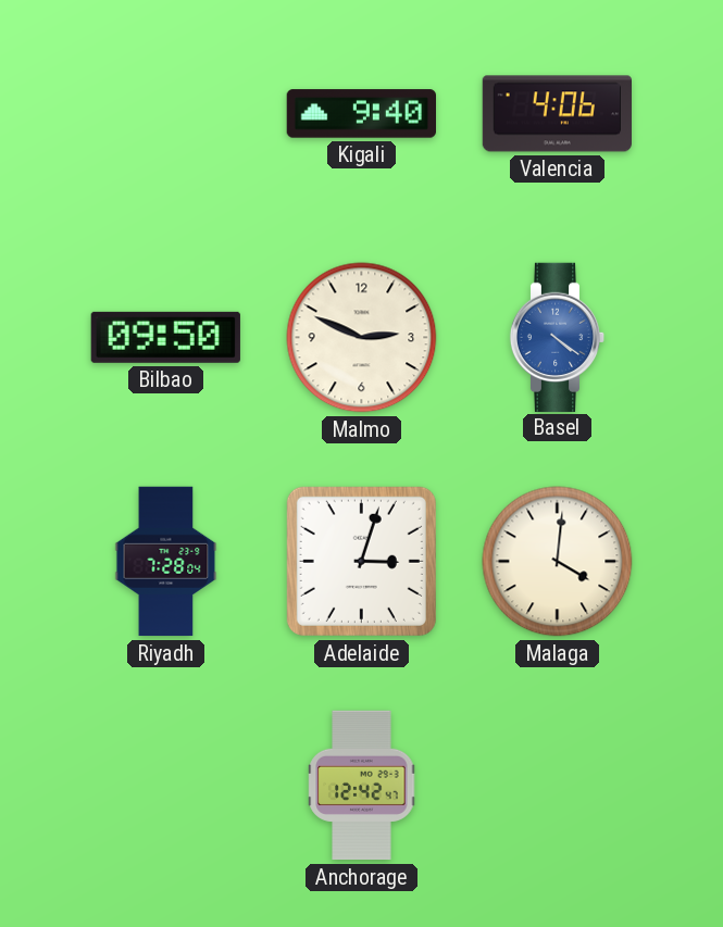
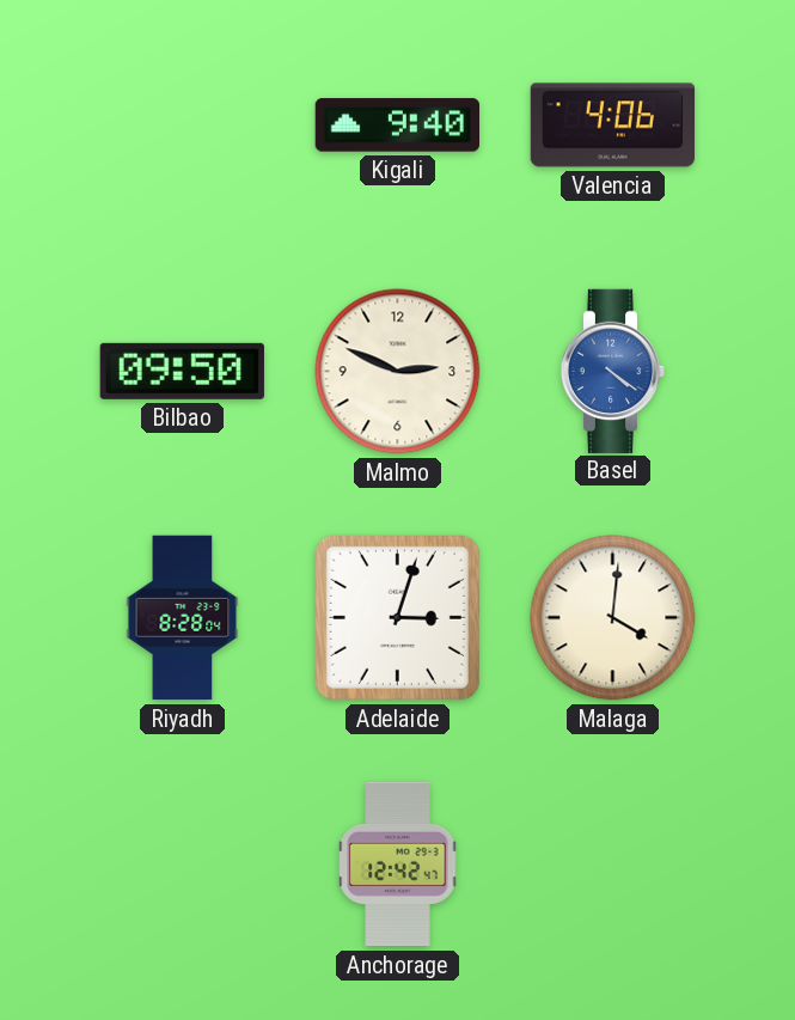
Riyadh: 7:28 -> 8:28
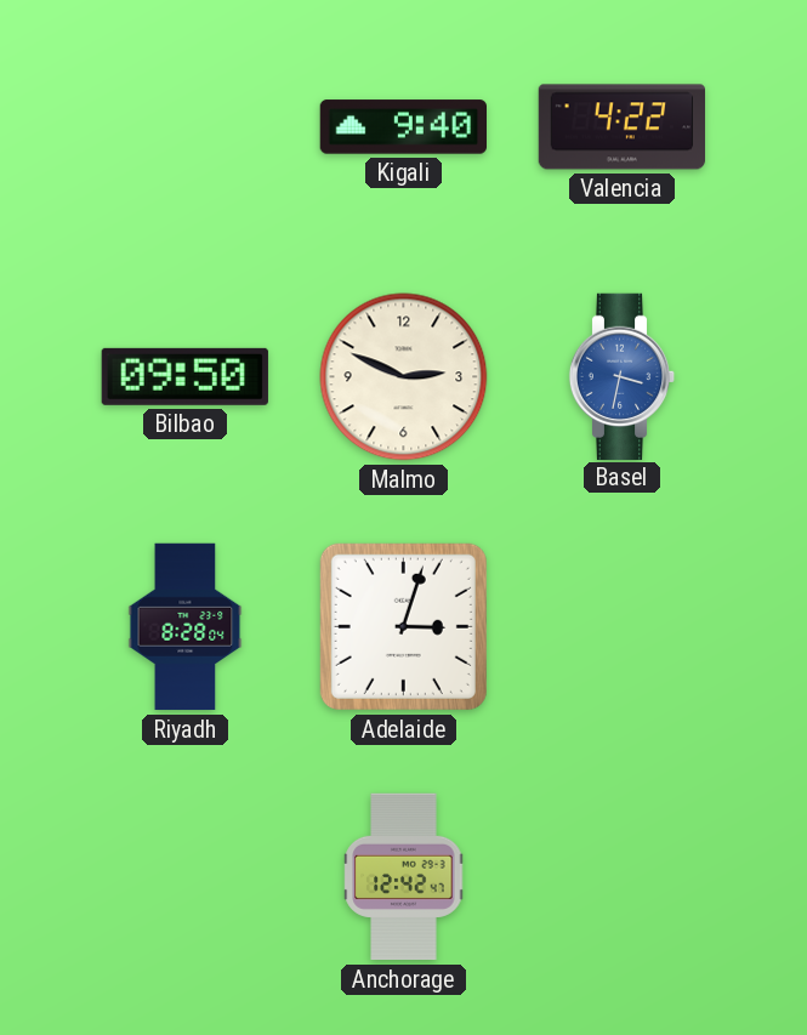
Valencia: 4:06 -> 4:22
Basel: 4:21 -> 3:32
Malaga: 4:01 -> none
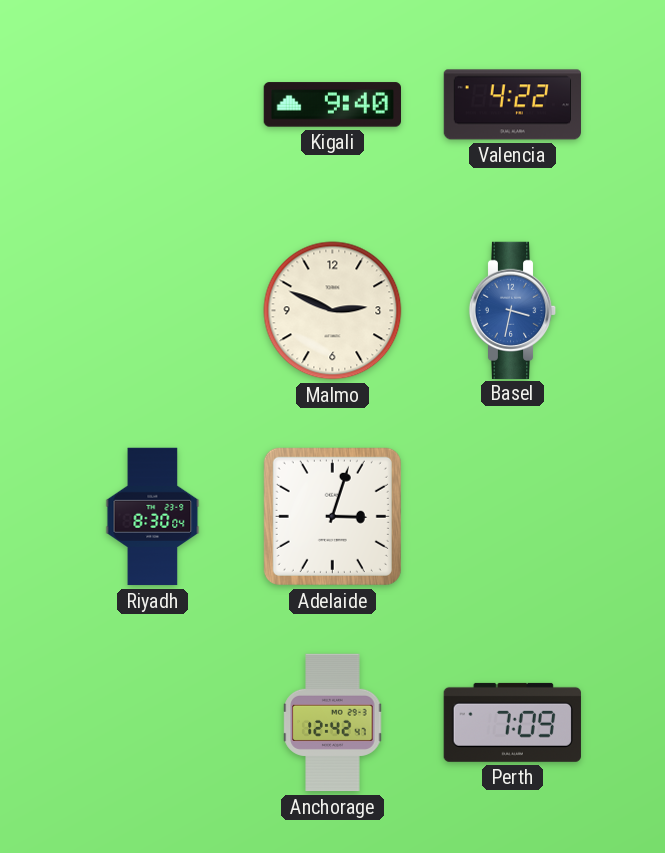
Bilbao: 09:50 -> none
Riyadh: 8:28 -> 8:30
Perth: none -> 7:09
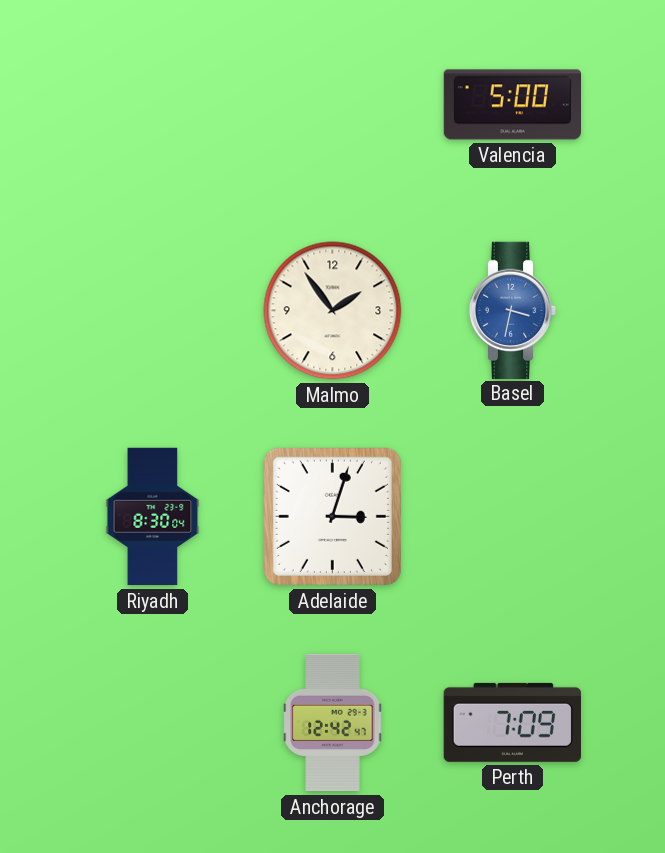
Kigali: 9:40 -> none
Valencia: 4:22 -> 5:00
Malmo: 2:49 -> 1:54
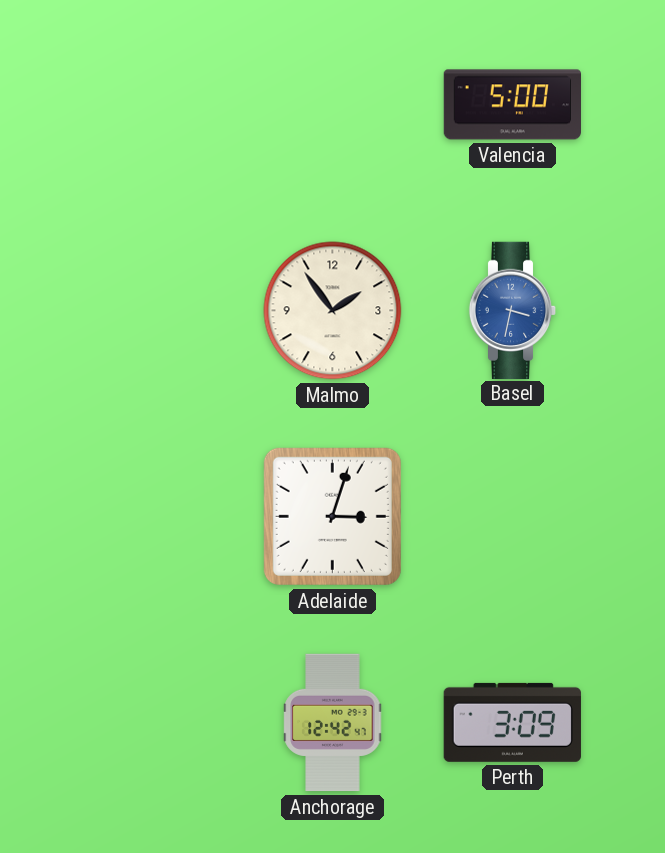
Riyadh: 8:30 -> none
Perth: 7:09 -> 3:09
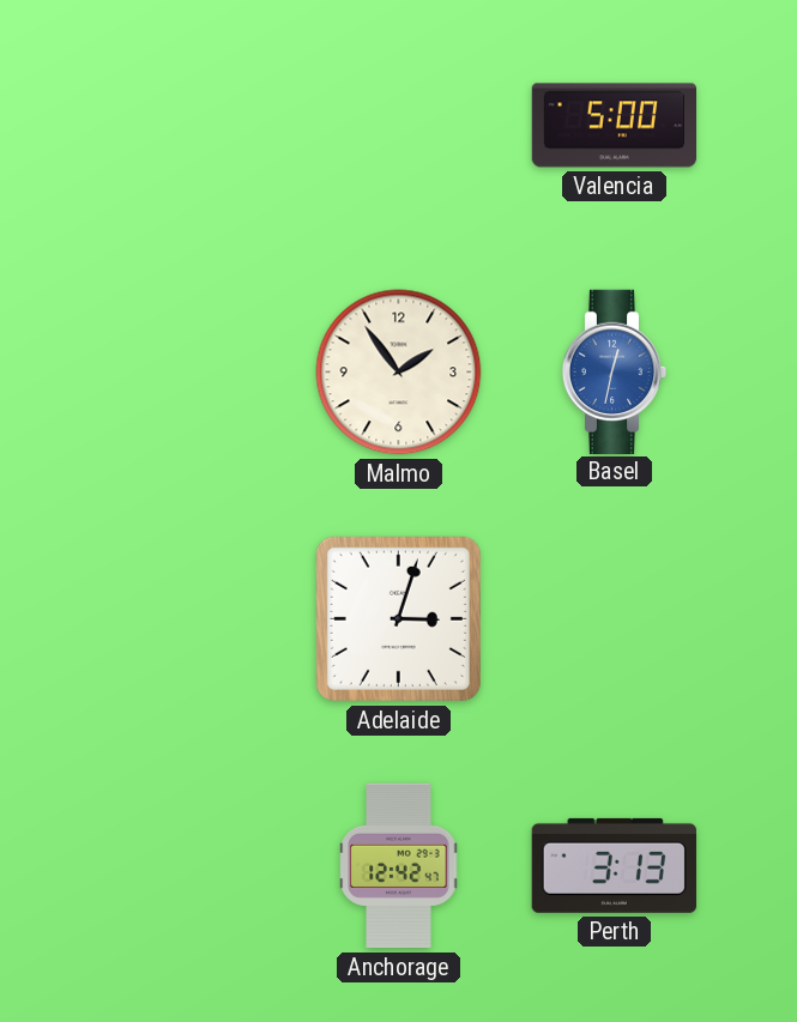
Basel: 3:32 -> 12:32
Perth: 3:09 -> 3:13
